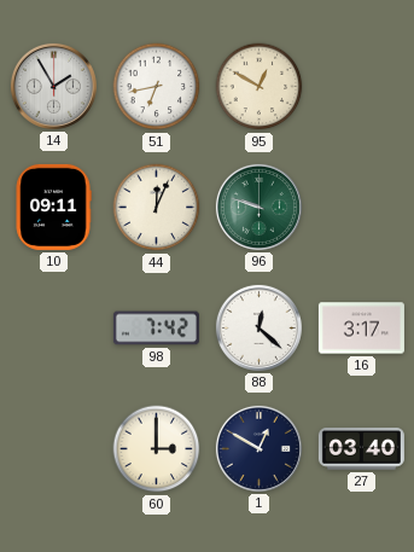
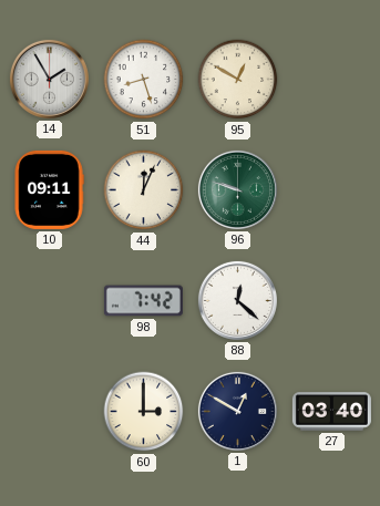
51: 6:43 -> 8:27
16: 3:17 -> none
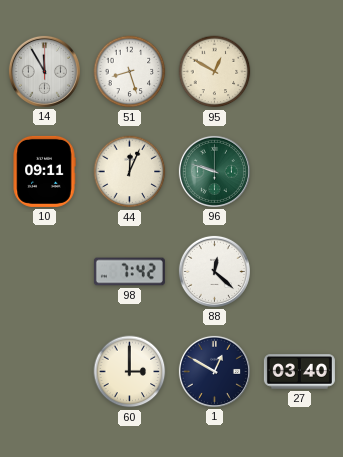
14: 1:55 -> 11:55
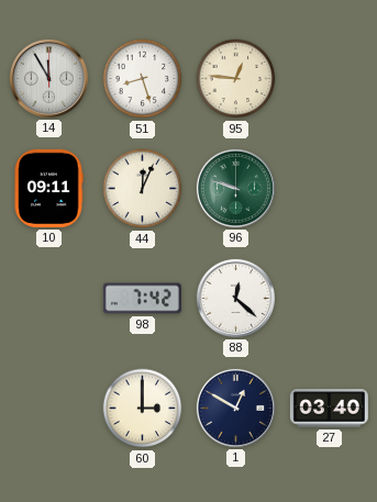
95: 12:50 -> 12:46
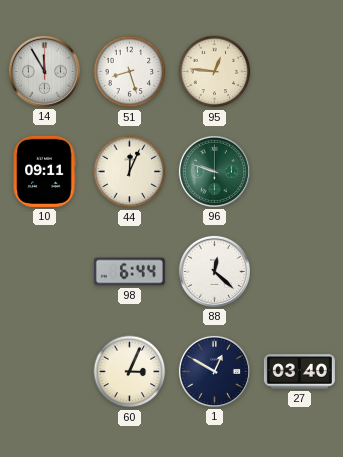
98: 7:42 -> 6:44
60: 3:00 -> 3:04
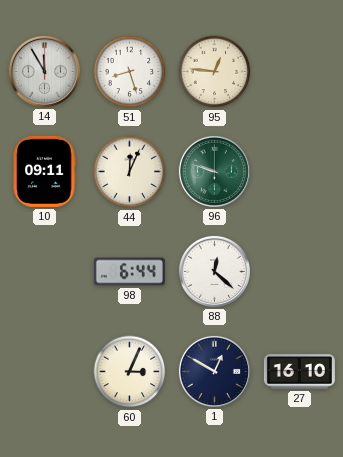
27: 03:40 -> 16:10
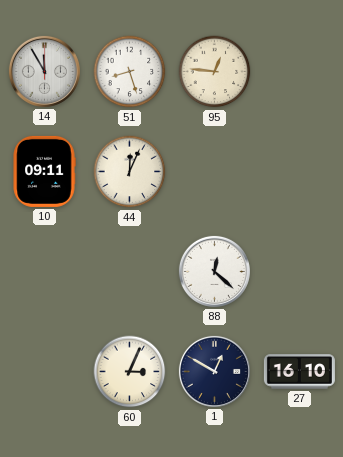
96: 9:48 -> none
98: 6:44 -> none
